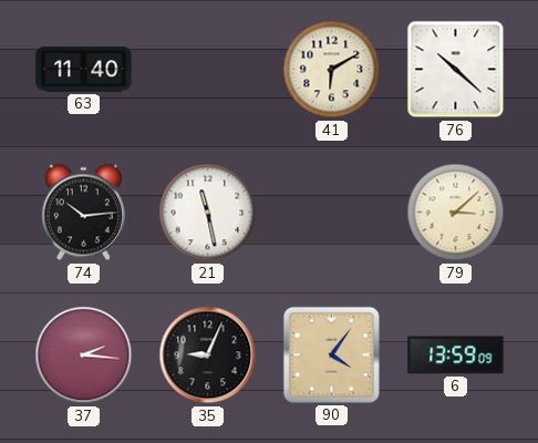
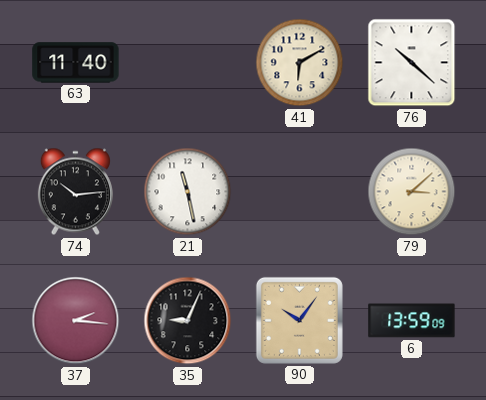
90: 4:06 -> 10:06
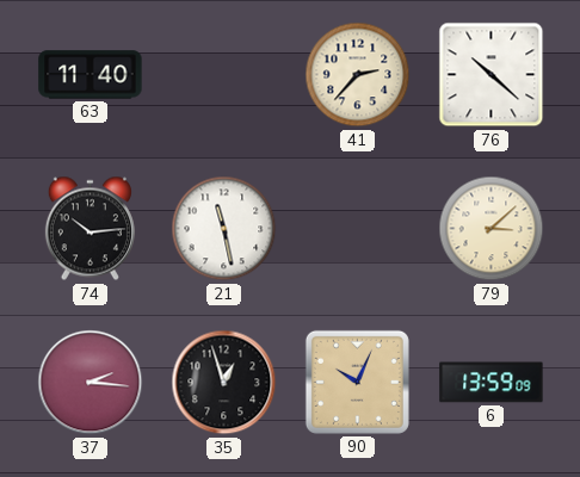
41: 6:10 -> 2:37
35: 9:04 -> 12:57
90: 10:06 -> 10:04
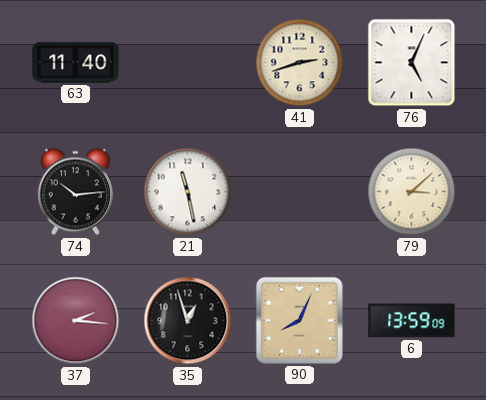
41: 2:37 -> 2:42
76: 10:22 -> 5:04
90: 10:04 -> 8:04
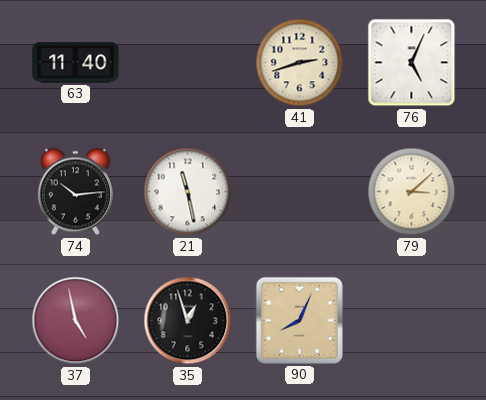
37: 2:16 -> 4:58
6: 13:59 -> none
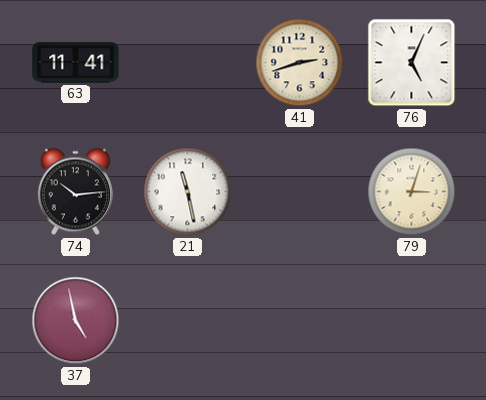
63: 11:40 -> 11:41
79: 3:08 -> 3:03
35: 12:57 -> none
90: 8:04 -> none
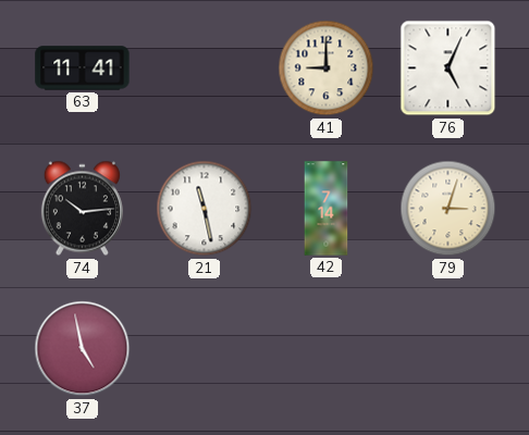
41: 2:42 -> 9:00
42: none -> 7:14
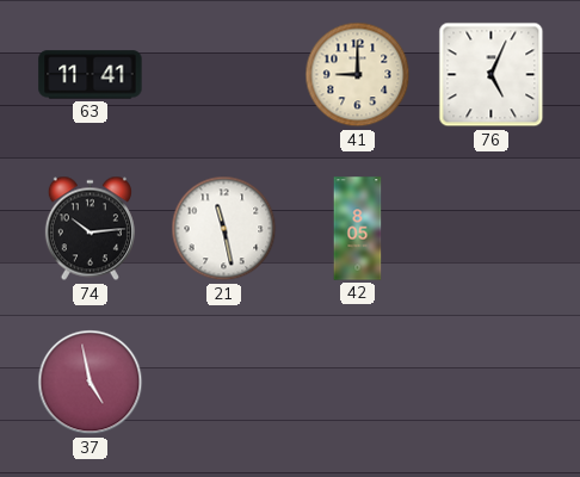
42: 7:14 -> 8:05
79: 3:03 -> none
